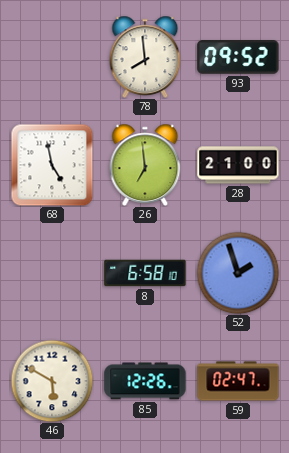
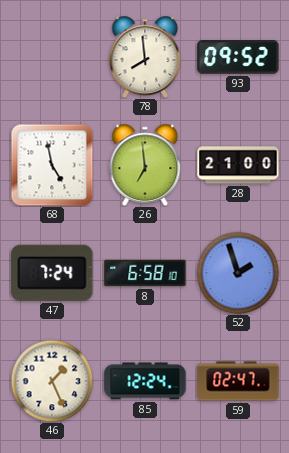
47: none -> 7:24
46: 5:50 -> 1:26
85: 12:26 -> 12:24
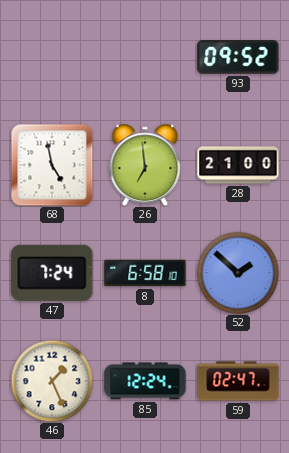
78: 7:59 -> none
52: 1:57 -> 1:52
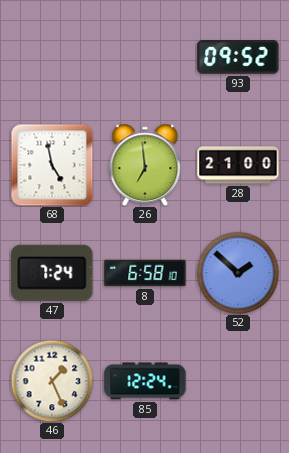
59: 02:47 -> none
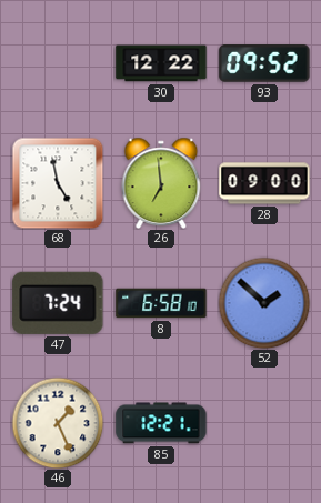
30: none -> 12:22
28: 21:00 -> 09:00
85: 12:24 -> 12:21
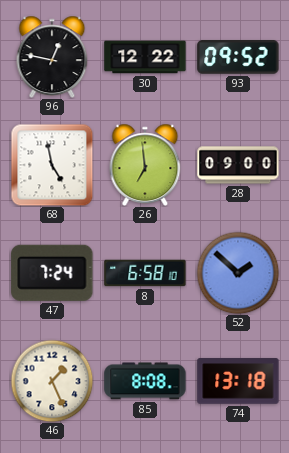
96: none -> 12:47
85: 12:21 -> 8:08
74: none -> 13:18
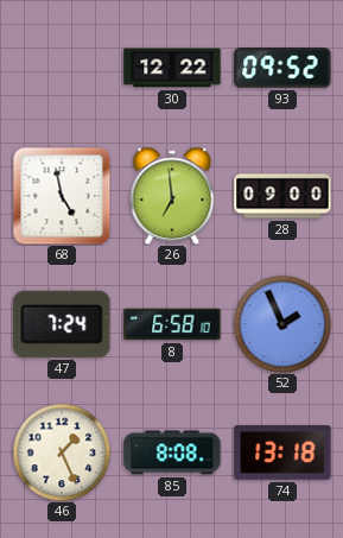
96: 12:47 -> none
52: 1:52 -> 1:56
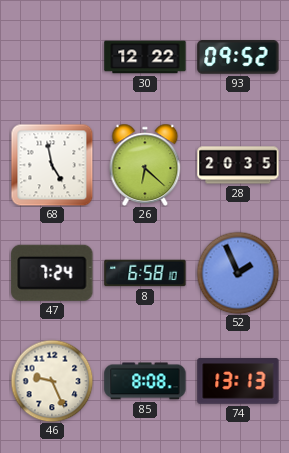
26: 6:59 -> 6:22
28: 09:00 -> 20:35
46: 1:26 -> 9:26
74: 13:18 -> 13:13
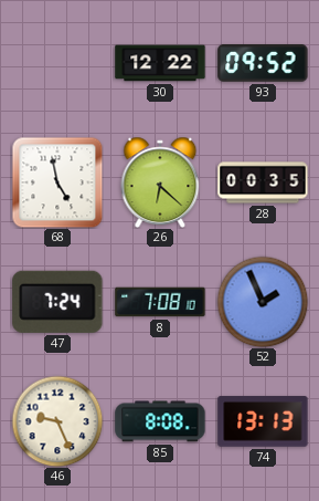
28: 20:35 -> 00:35
8: 6:58 -> 7:08
